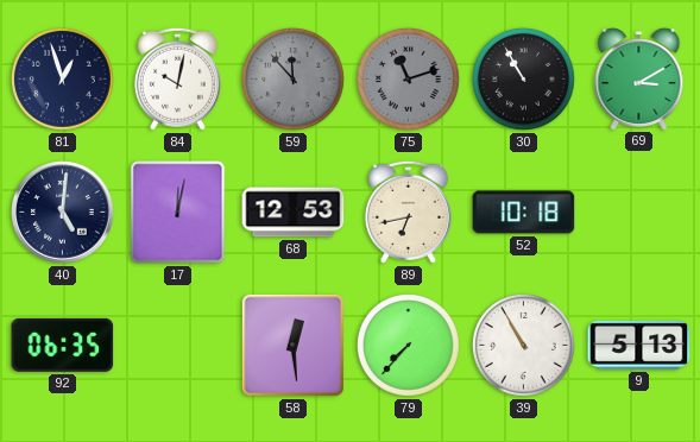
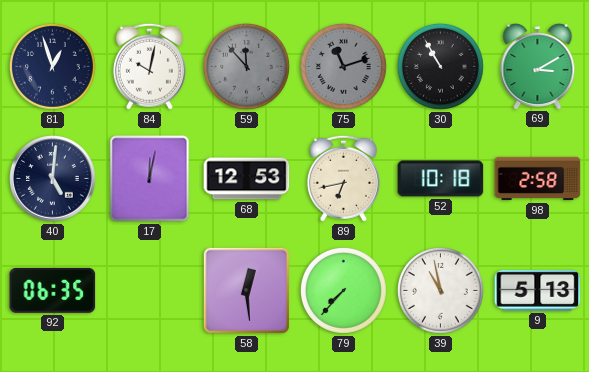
98: none -> 2:58
39: 10:55 -> 10:58
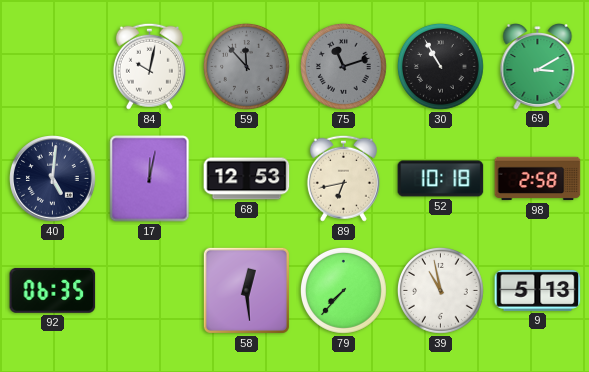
81: 12:57 -> none
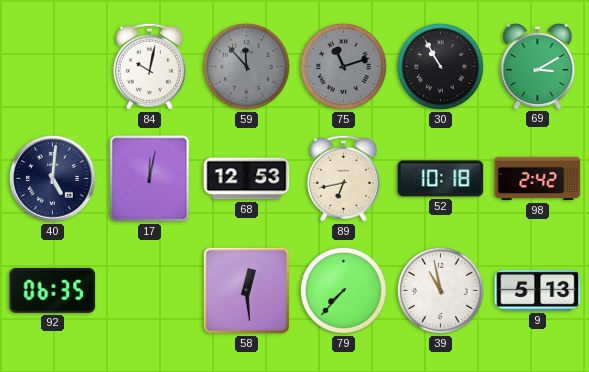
98: 2:58 -> 2:42
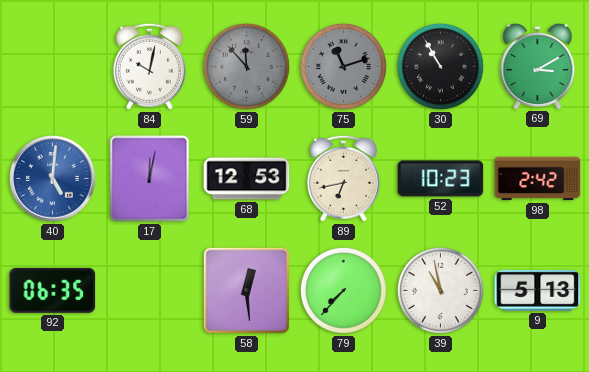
40 dial: navy -> blue
52: 10:18 -> 10:23
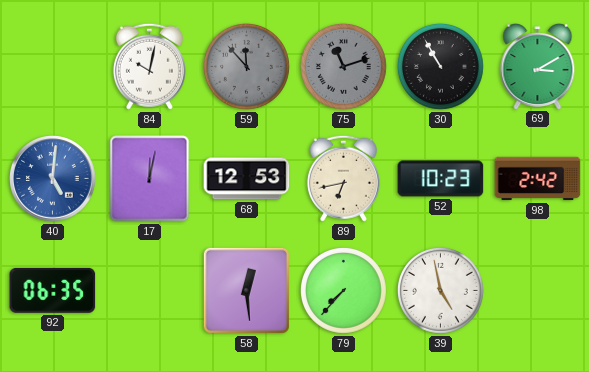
39: 10:58 -> 4:58
9: 5:13 -> none
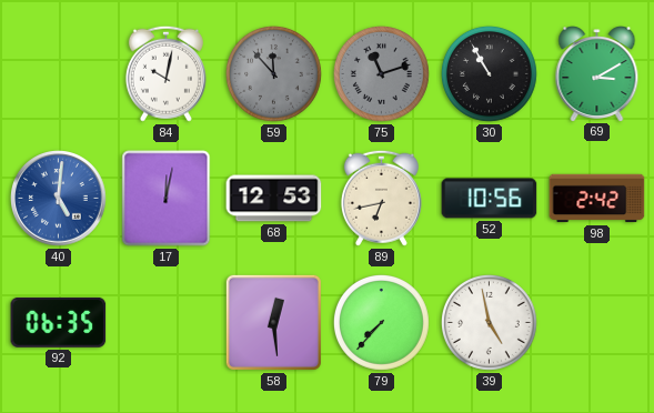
52: 10:23 -> 10:56
